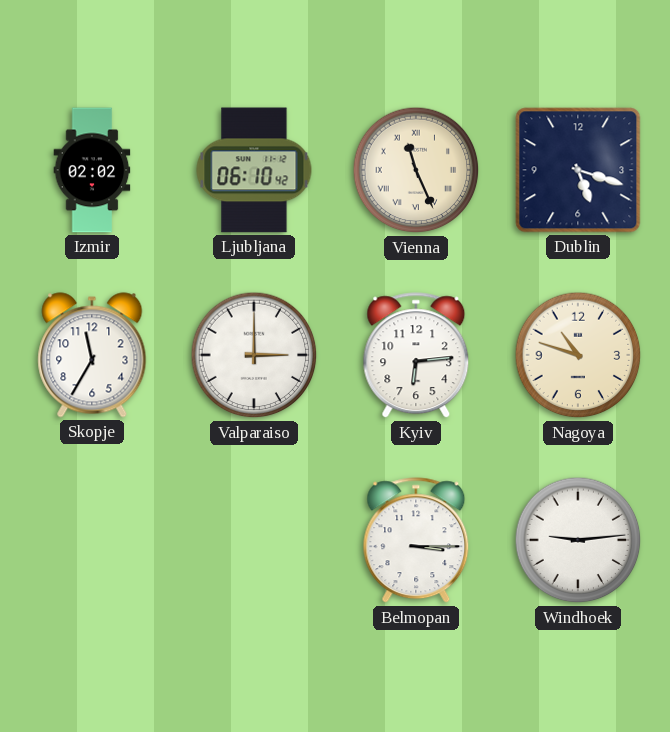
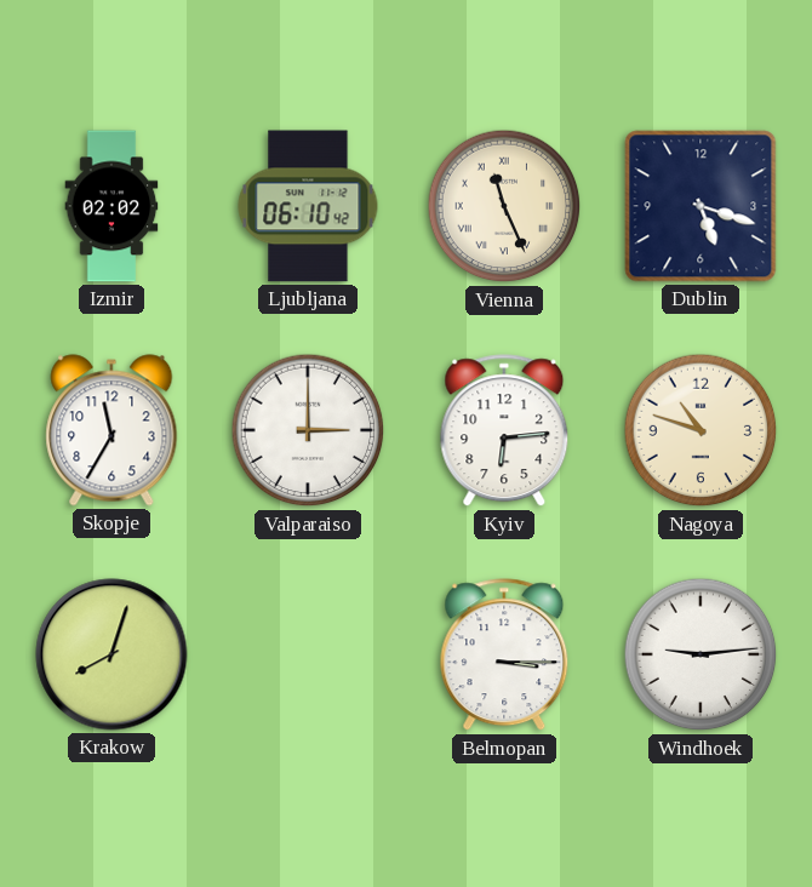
Krakow: none -> 8:03
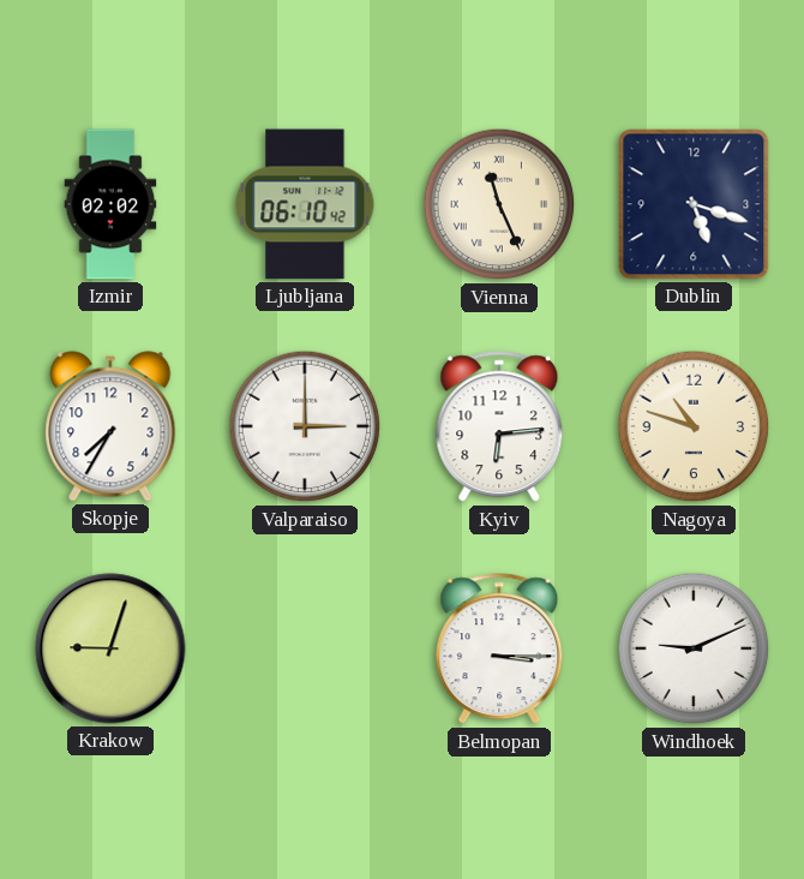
Skopje: 11:35 -> 7:35
Krakow: 8:03 -> 9:03
Windhoek: 9:14 -> 9:11
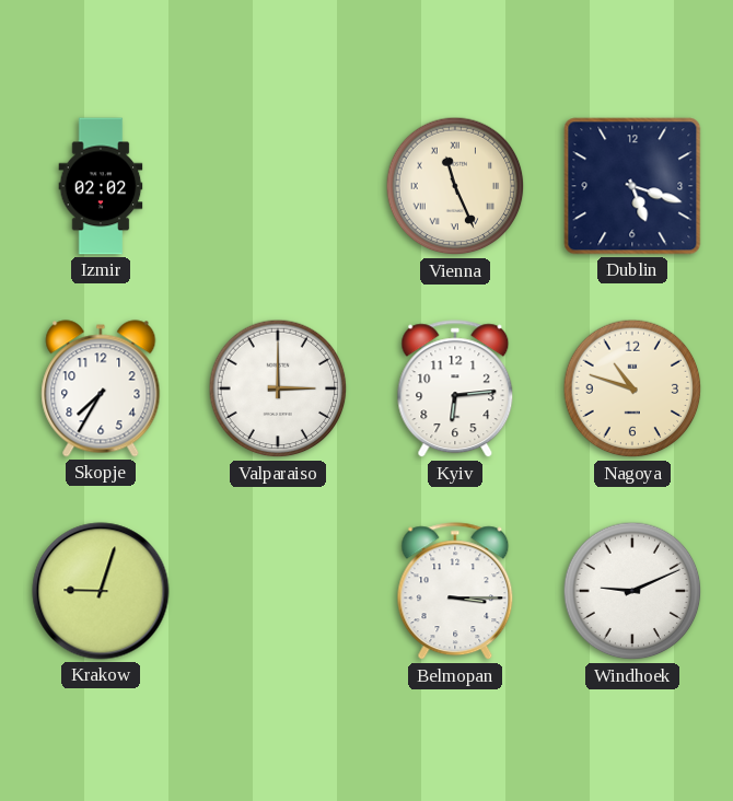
Ljubljana: 06:10 -> none
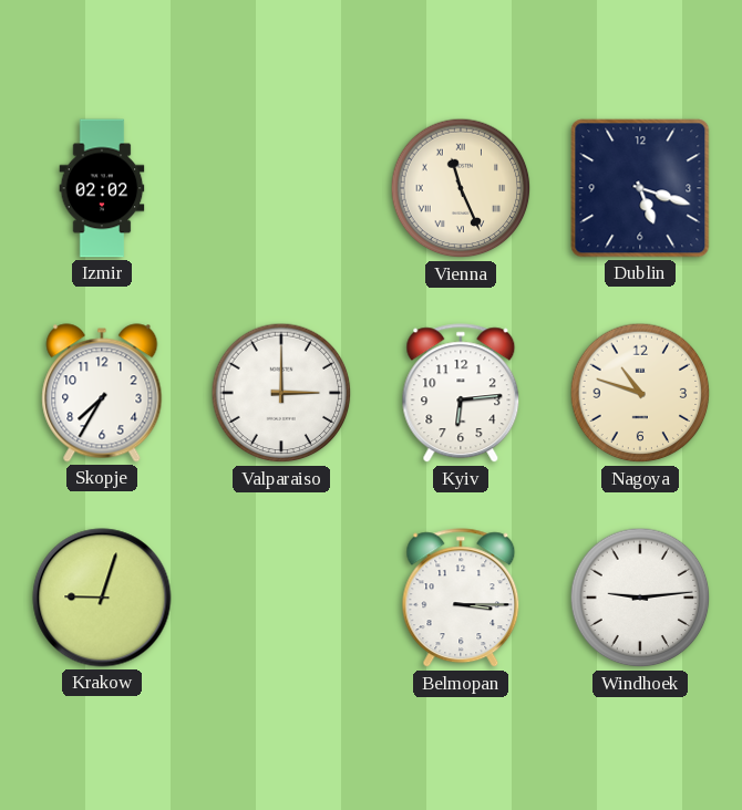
Windhoek: 9:11 -> 9:14
